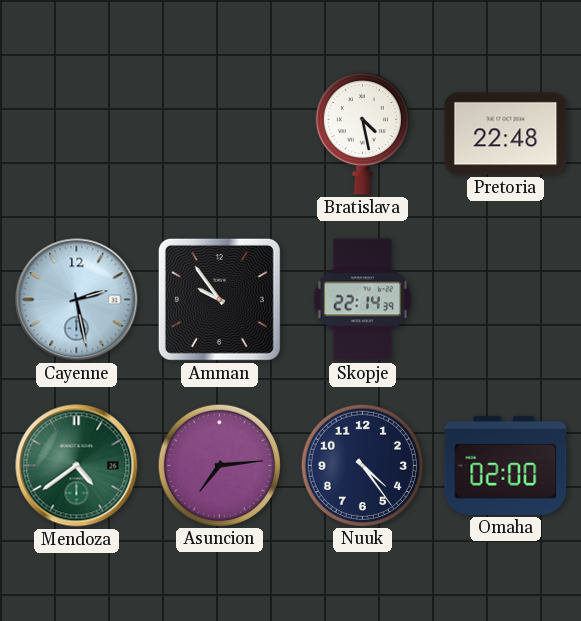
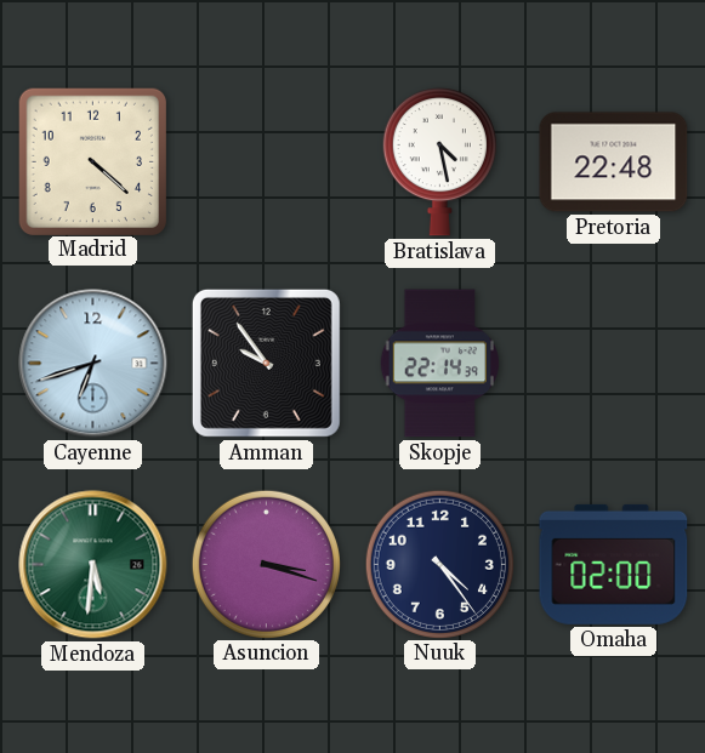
Madrid: none -> 4:22
Cayenne: 2:28 -> 6:42
Mendoza: 4:39 -> 5:31
Asuncion: 7:14 -> 3:18
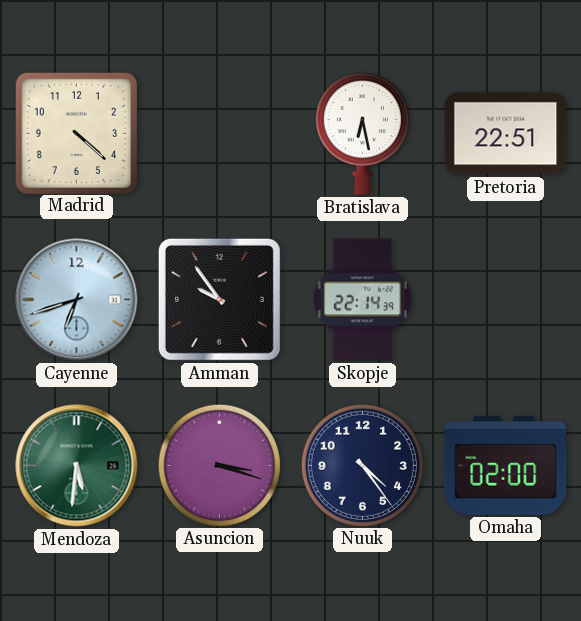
Bratislava: 4:28 -> 6:28
Pretoria: 22:48 -> 22:51
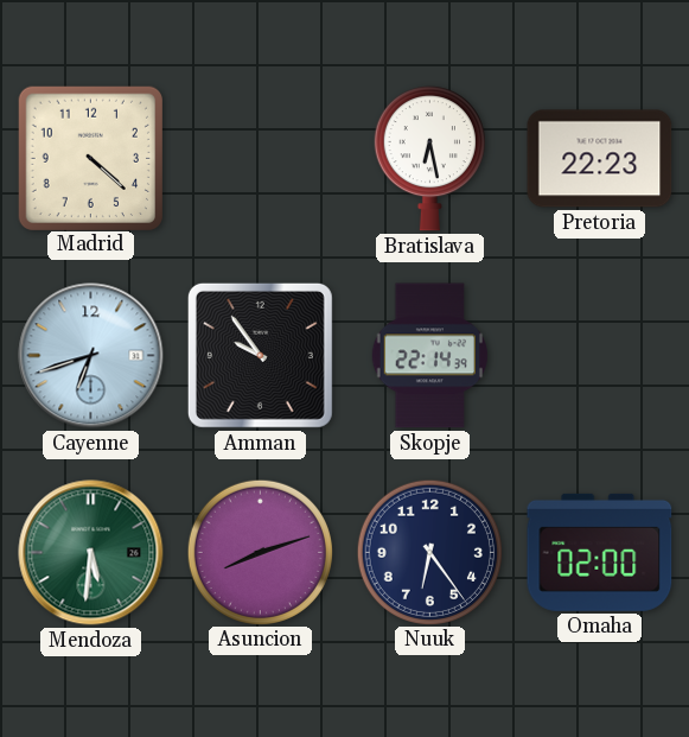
Pretoria: 22:51 -> 22:23
Asuncion: 3:18 -> 8:12
Nuuk: 4:24 -> 6:24
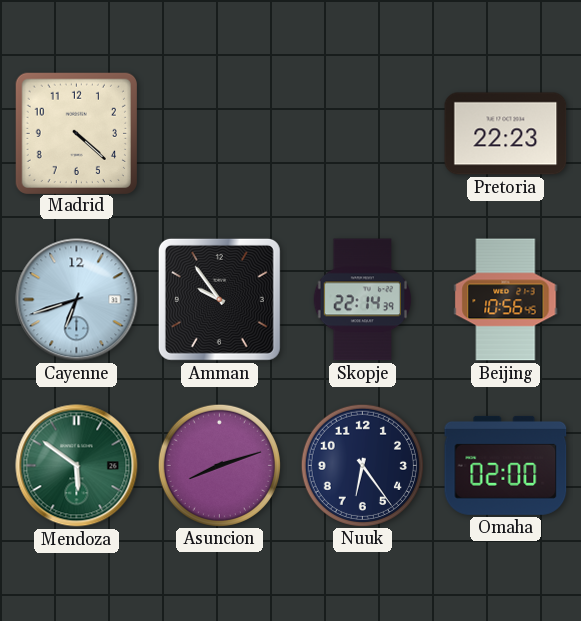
Bratislava: 6:28 -> none
Beijing: none -> 10:56
Mendoza: 5:31 -> 5:51
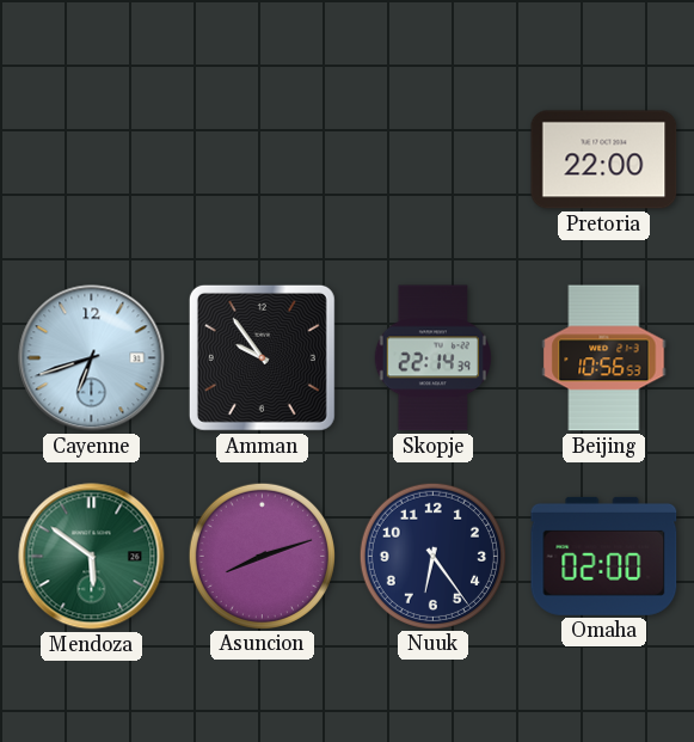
Madrid: 4:22 -> none
Pretoria: 22:23 -> 22:00
Beijing: 10:56:45 -> 10:56:53
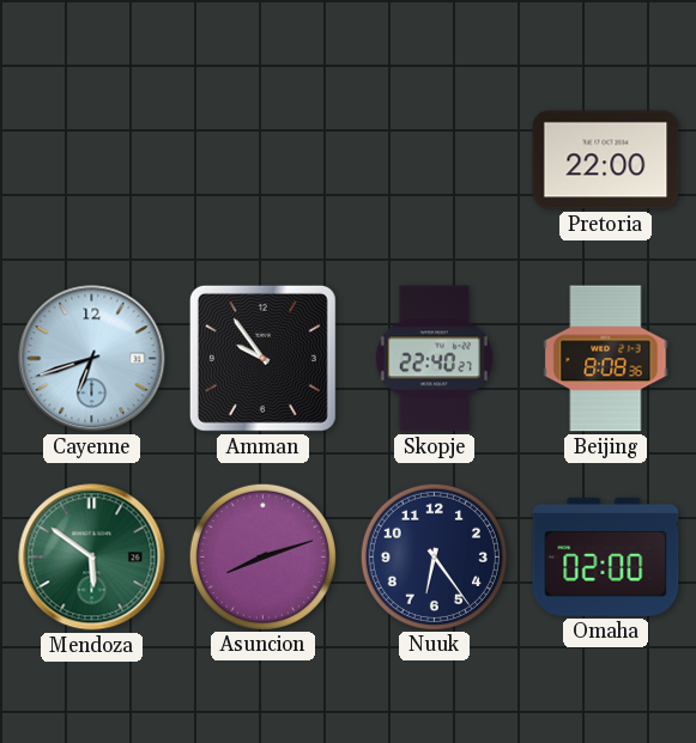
Skopje: 22:14 -> 22:40
Beijing: 10:56 -> 8:08
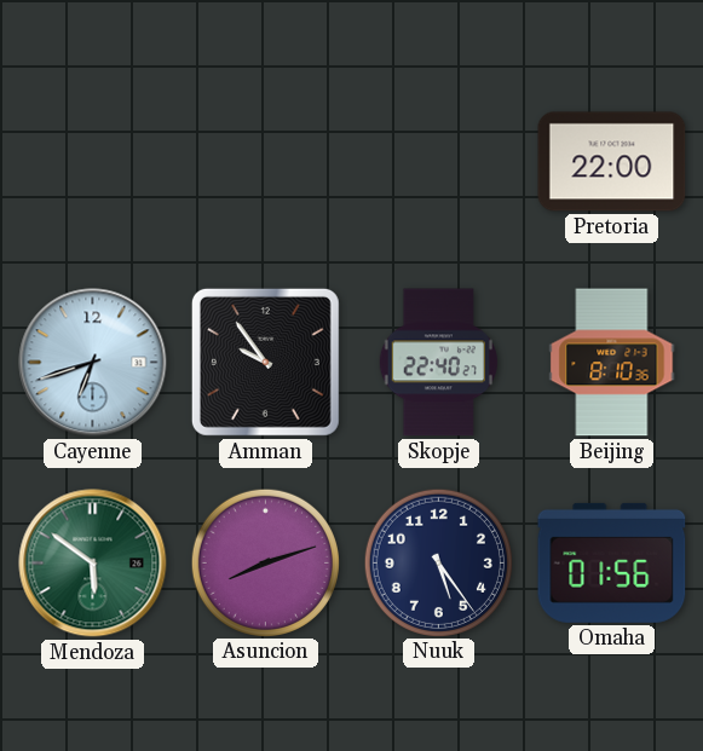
Beijing: 8:08 -> 8:10
Nuuk: 6:24 -> 5:24
Omaha: 02:00 -> 01:56
